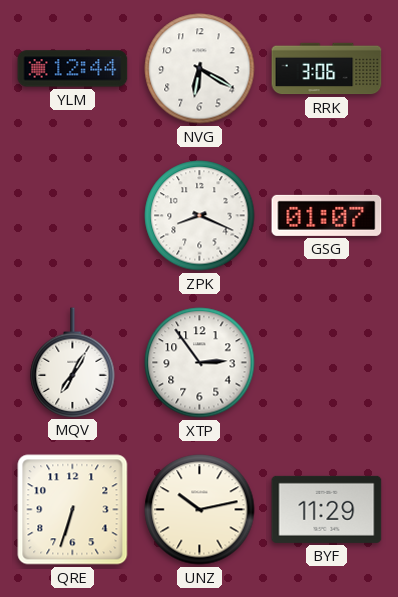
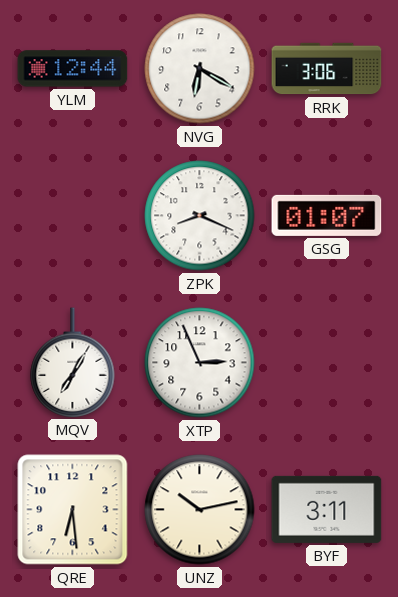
XTP: 2:54 -> 2:56
QRE: 6:33 -> 6:29
BYF: 11:29 -> 3:11
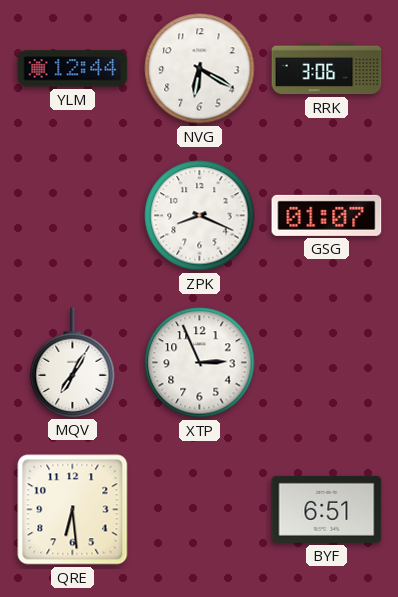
UNZ: 10:13 -> none
BYF: 3:11 -> 6:51
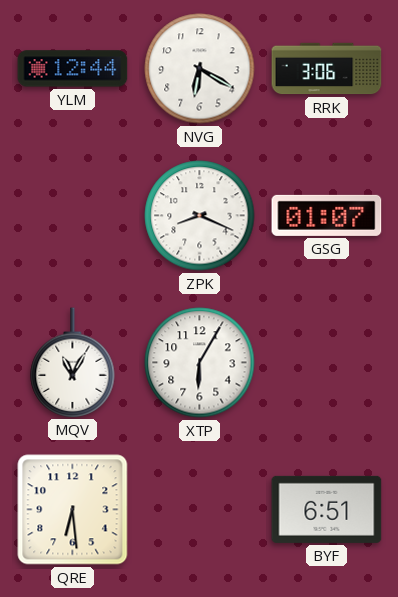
MQV: 7:05 -> 11:05
XTP: 2:56 -> 6:05
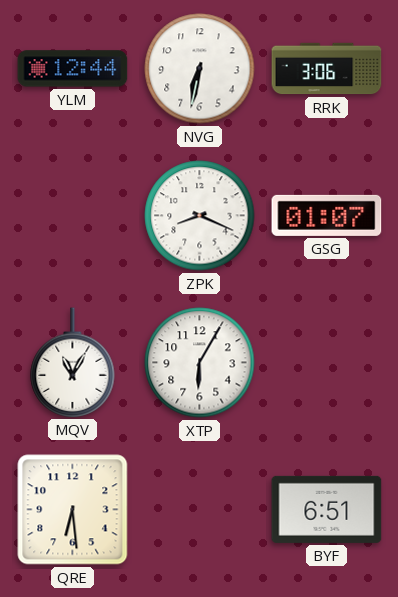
NVG: 6:20 -> 6:32
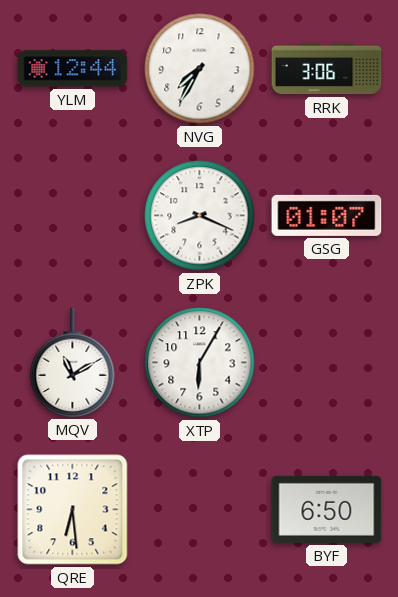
NVG: 6:32 -> 7:35
MQV: 11:05 -> 11:10
BYF: 6:51 -> 6:50
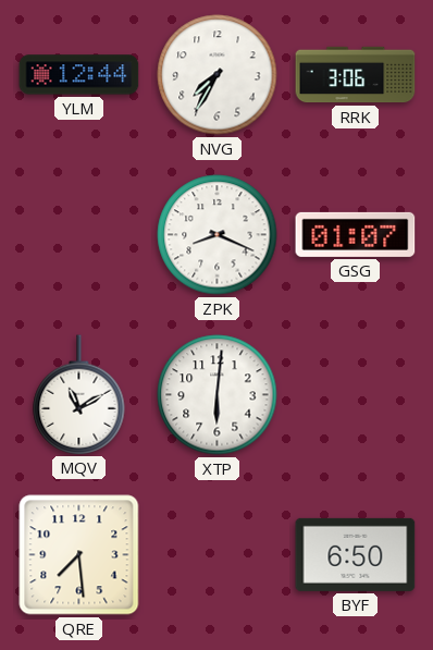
XTP: 6:05 -> 6:01
QRE: 6:29 -> 7:29
